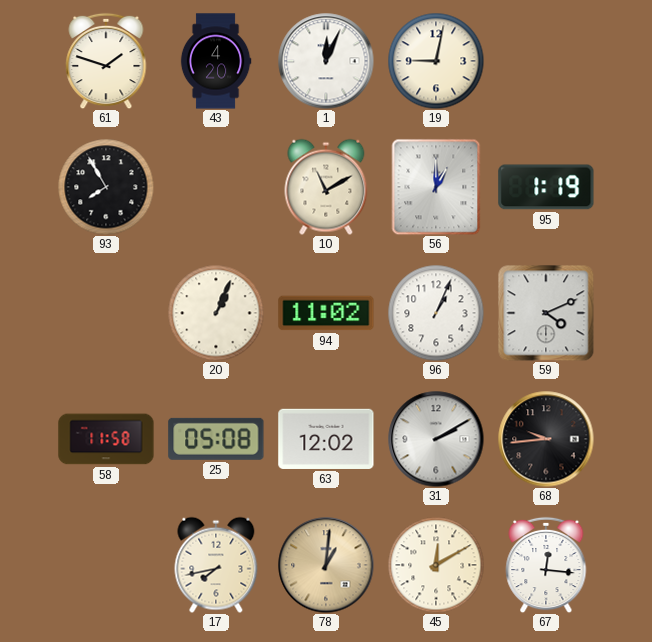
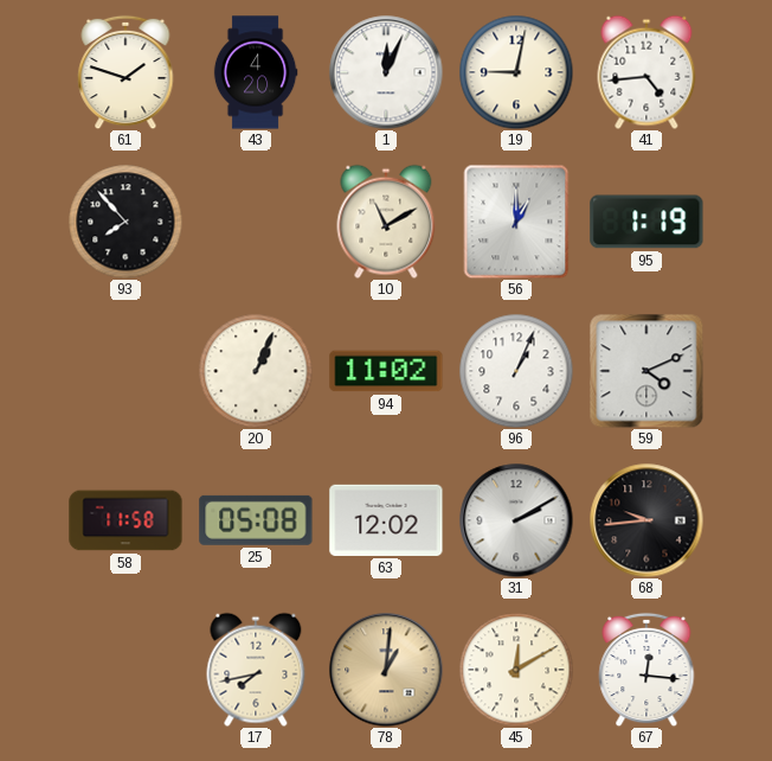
41: none -> 4:44
93: 7:55 -> 7:53
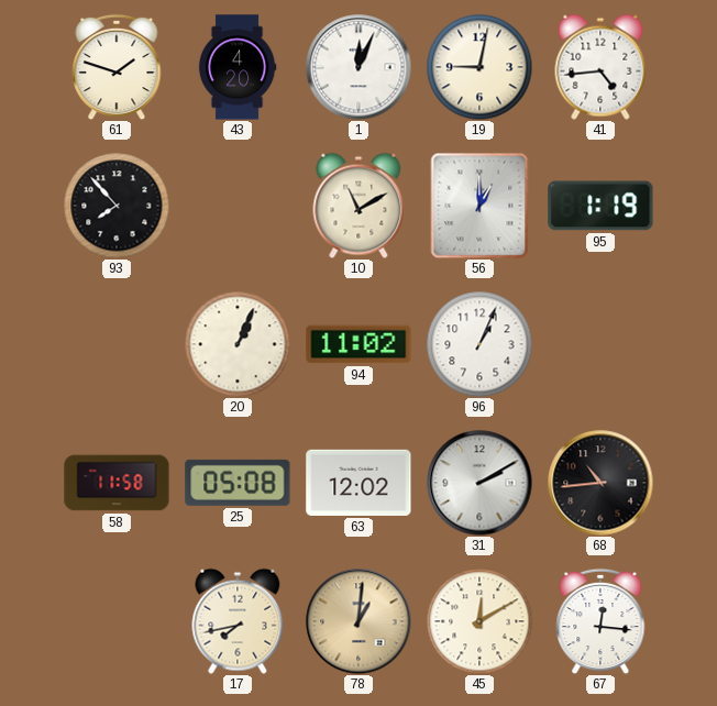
59: 4:11 -> none
68: 9:44 -> 10:44
